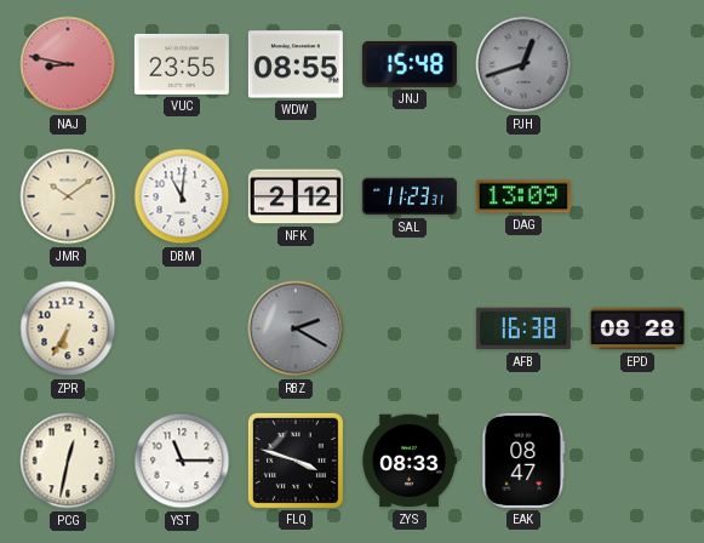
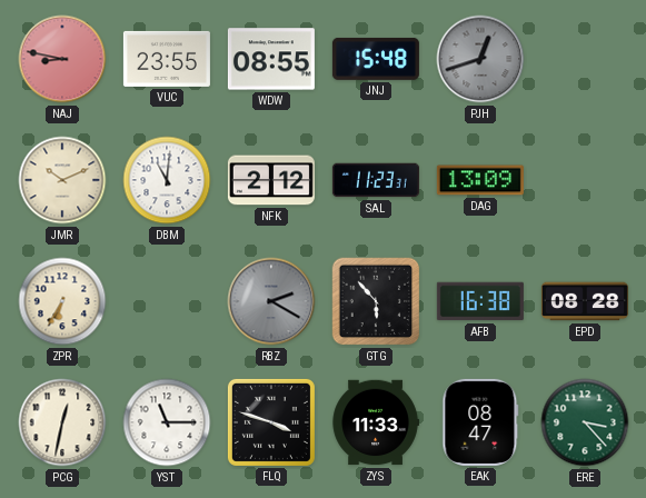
JMR: 10:09 -> 10:11
GTG: none -> 5:53
ZYS: 08:33 -> 11:33
ERE: none -> 3:23
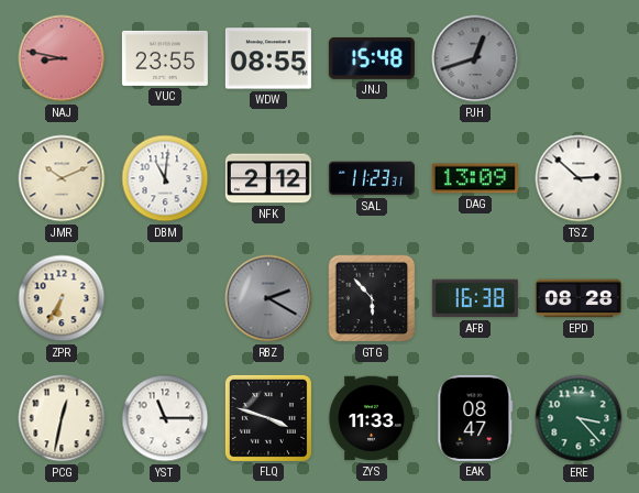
TSZ: none -> 2:52
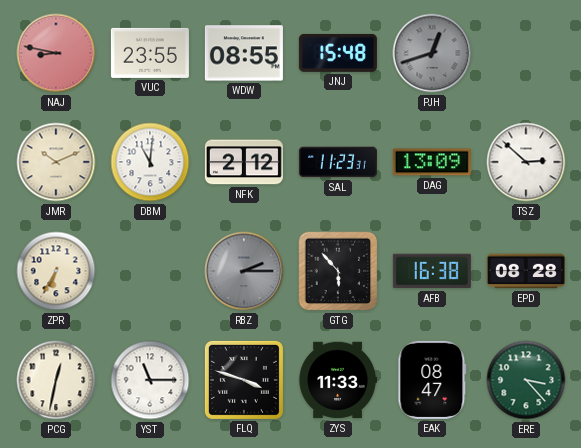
RBZ: 2:20 -> 2:15
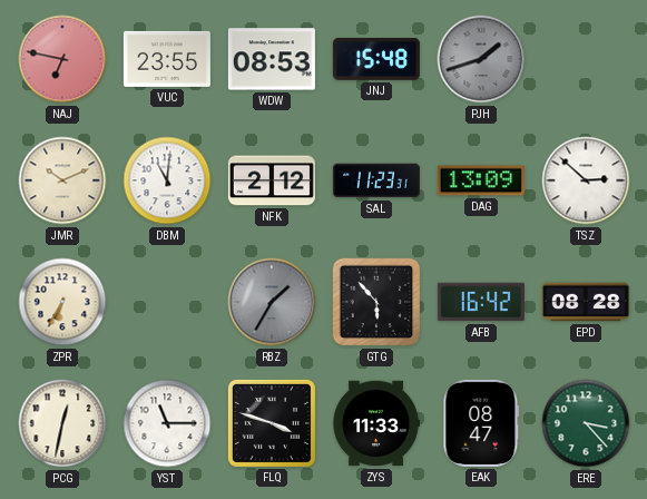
NAJ: 8:47 -> 6:47
WDW: 08:55 -> 08:53
PJH: 12:42 -> 1:42
RBZ: 2:15 -> 1:35
AFB: 16:38 -> 16:42
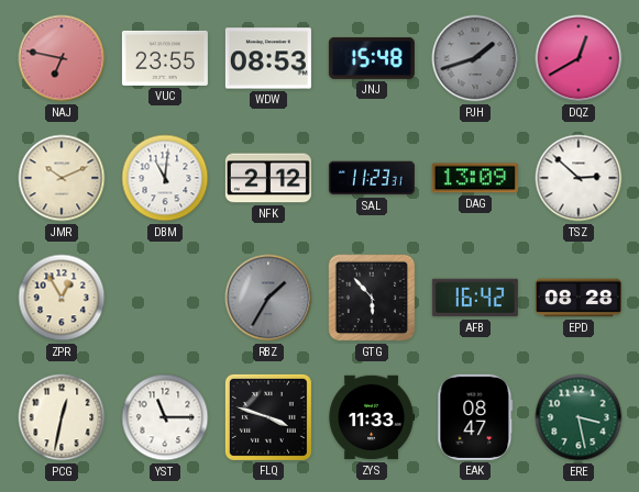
DQZ: none -> 12:40
ZPR: 6:35 -> 12:55
ERE: 3:23 -> 3:28
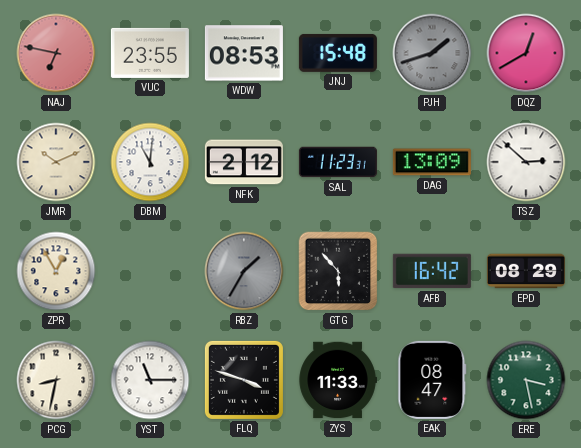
EPD: 08:28 -> 08:29
PCG: 12:32 -> 8:32
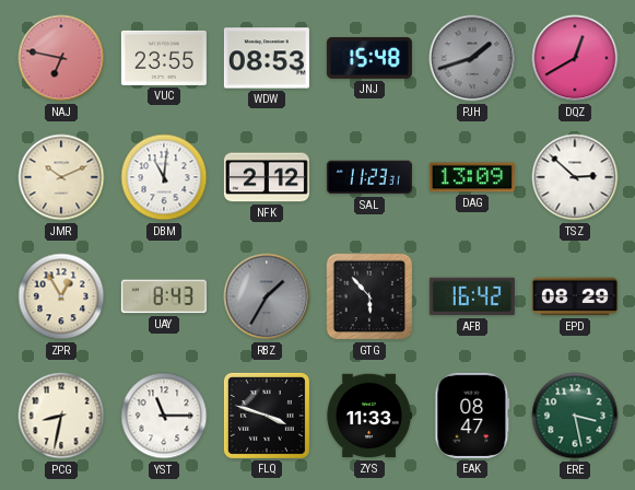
UAY: none -> 8:43
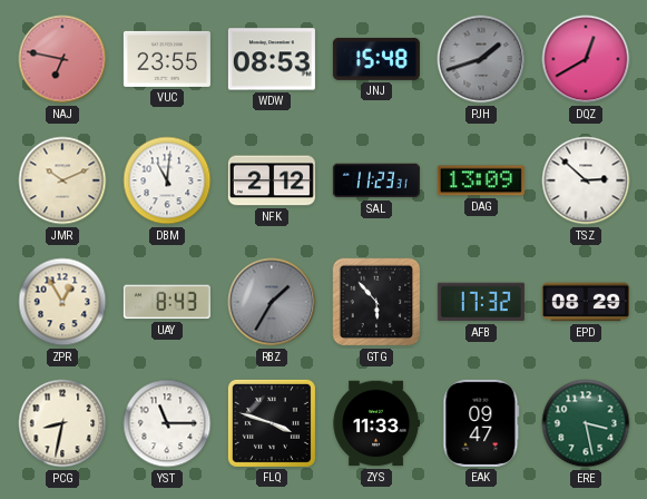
AFB: 16:42 -> 17:32
EAK: 08:47 -> 09:47
